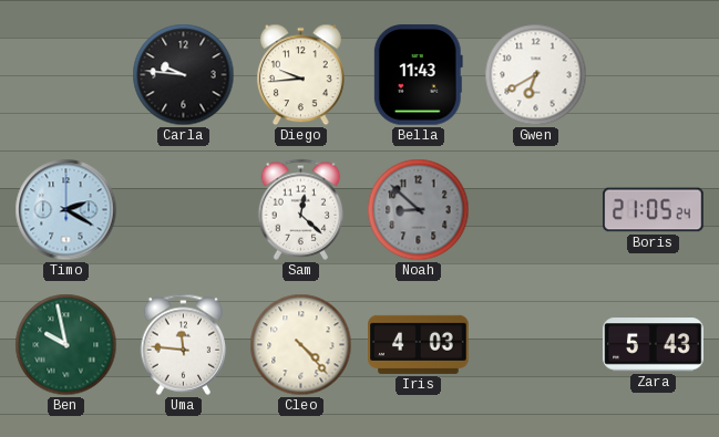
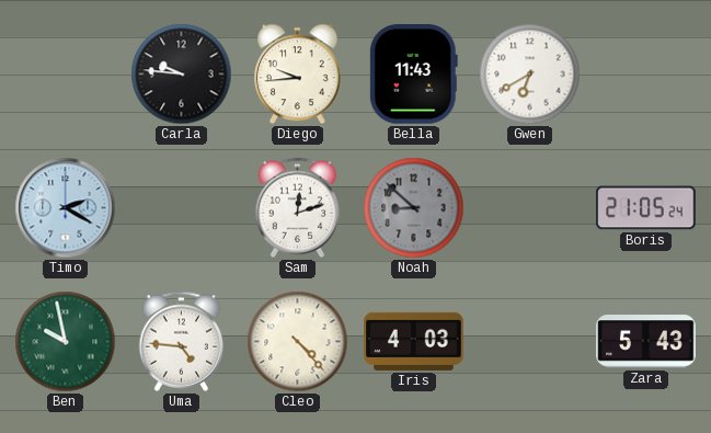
Sam: 12:22 -> 12:12
Uma: 11:46 -> 4:46
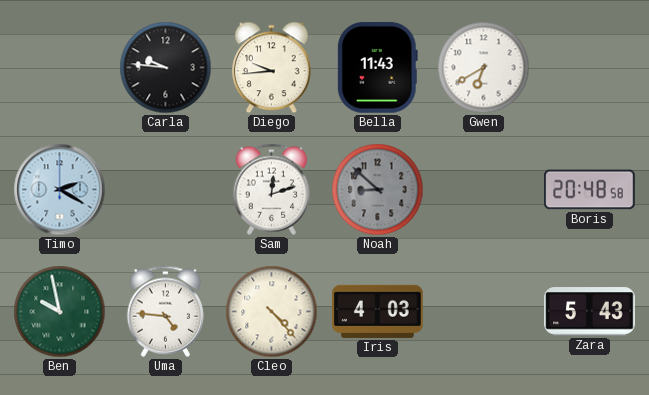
Boris: 21:05 -> 20:48
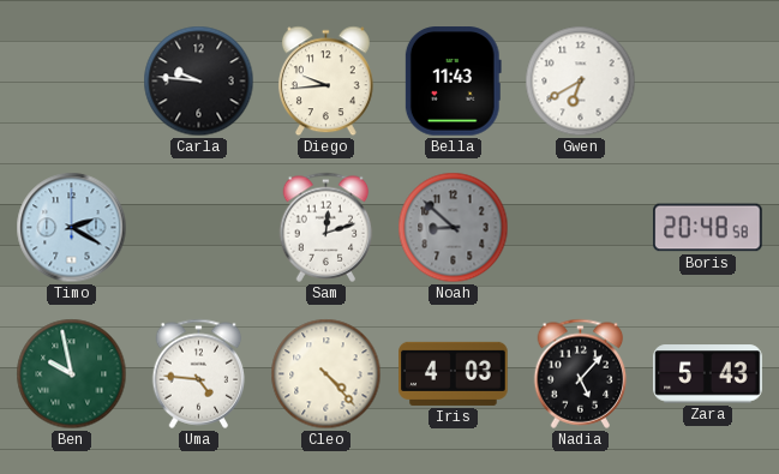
Nadia: none -> 5:07
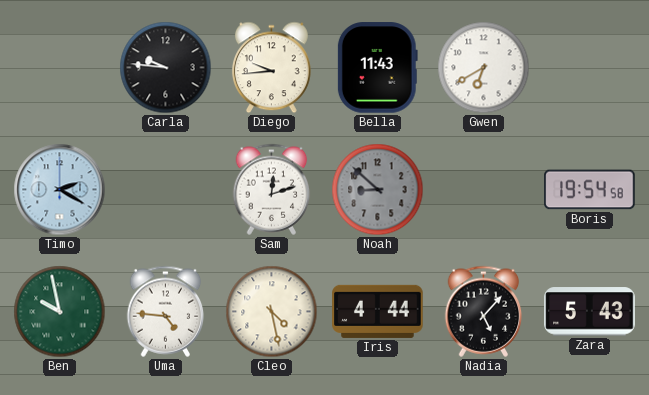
Boris: 20:48 -> 19:54
Cleo: 4:23 -> 4:28
Iris: 4:03 -> 4:44
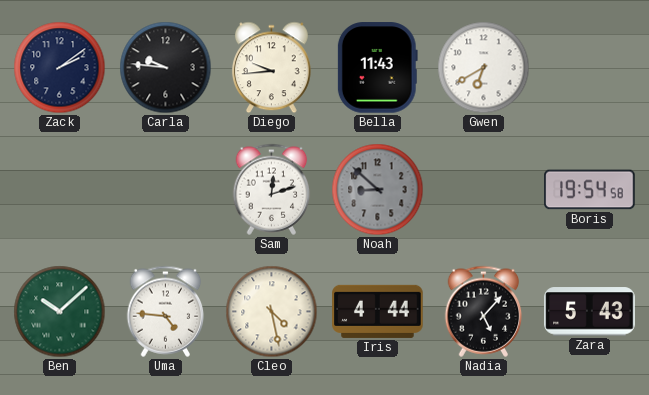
Zack: none -> 2:09
Timo: 2:20 -> none
Ben: 9:58 -> 10:08
